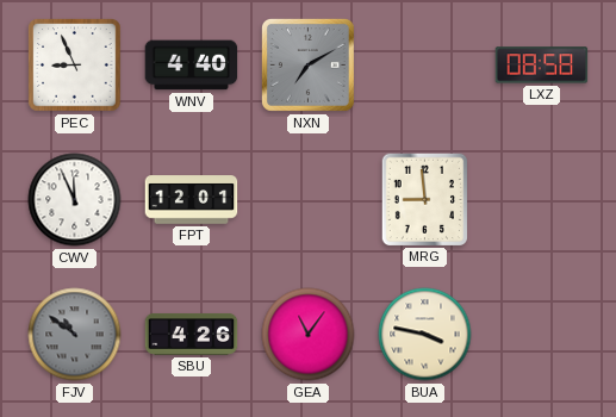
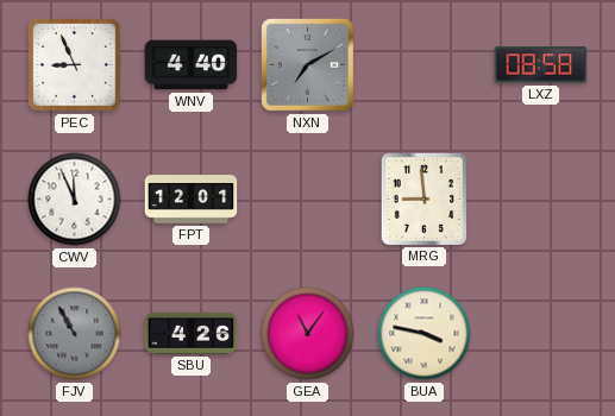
FJV: 10:51 -> 10:55
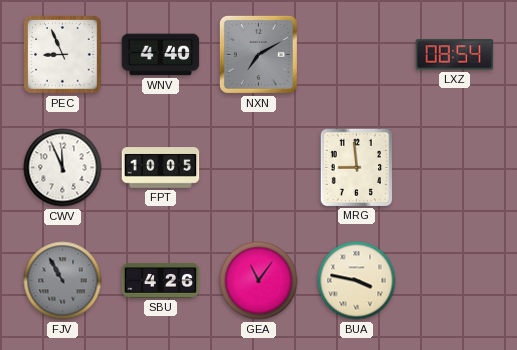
LXZ: 08:58 -> 08:54
FPT: 12:01 -> 10:05
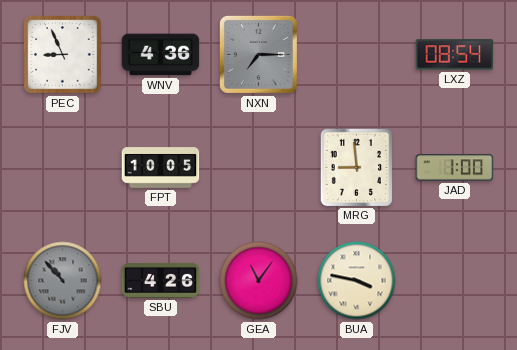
WNV: 4:40 -> 4:36
NXN: 7:10 -> 7:15
CWV: 11:56 -> none
JAD: none -> 1:00
FJV: 10:55 -> 10:53
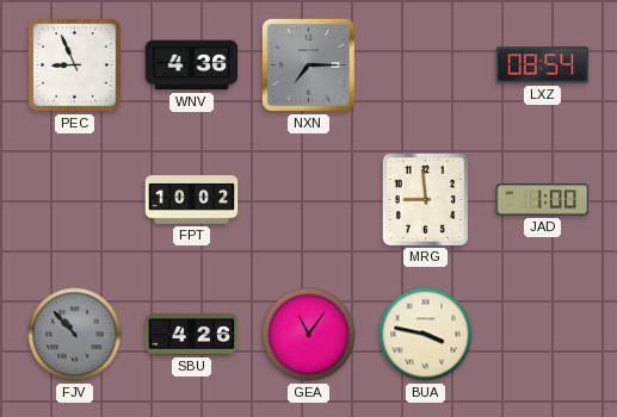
FPT: 10:05 -> 10:02
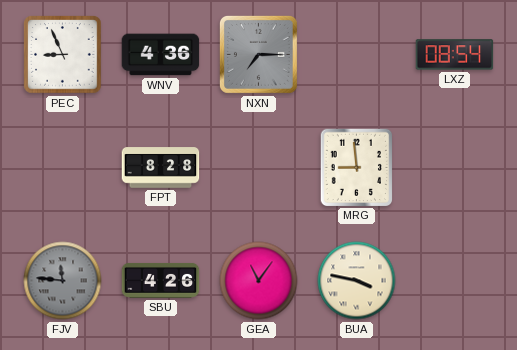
FPT: 10:02 -> 8:28
JAD: 1:00 -> none
FJV: 10:53 -> 11:46
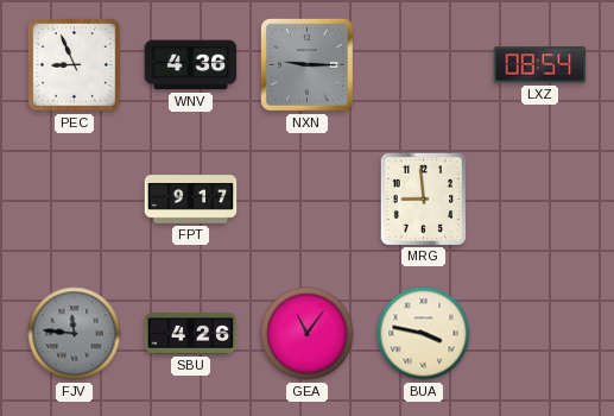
NXN: 7:15 -> 9:15
FPT: 8:28 -> 9:17
